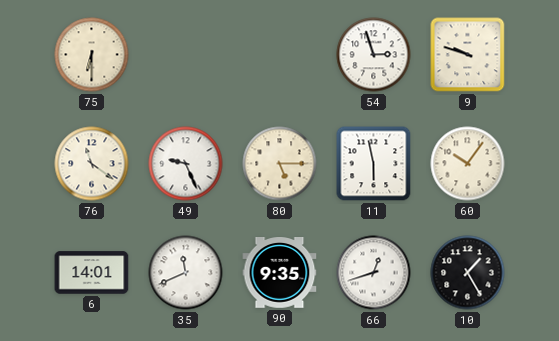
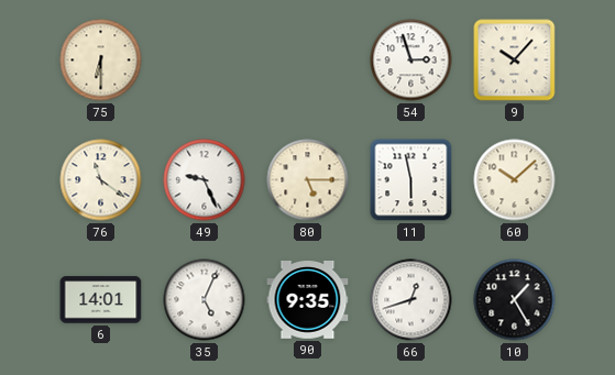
9: 9:48 -> 10:07
60: 10:06 -> 10:08
35: 11:41 -> 5:04
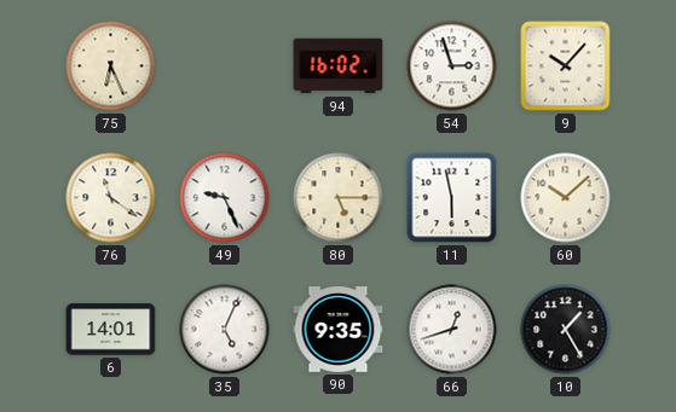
75: 6:30 -> 6:26
94: none -> 16:02
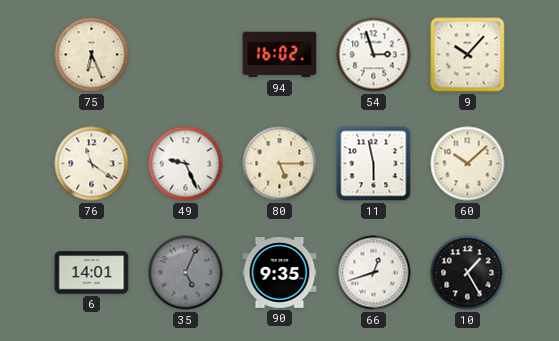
35 dial: white -> grey
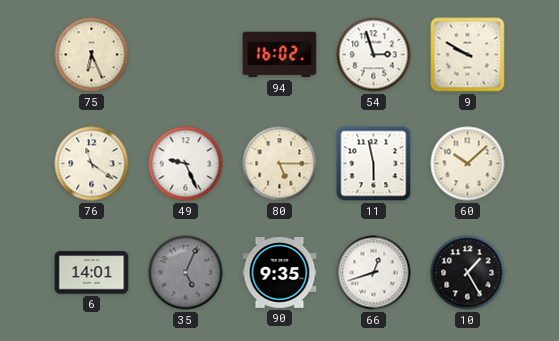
9: 10:07 -> 9:50
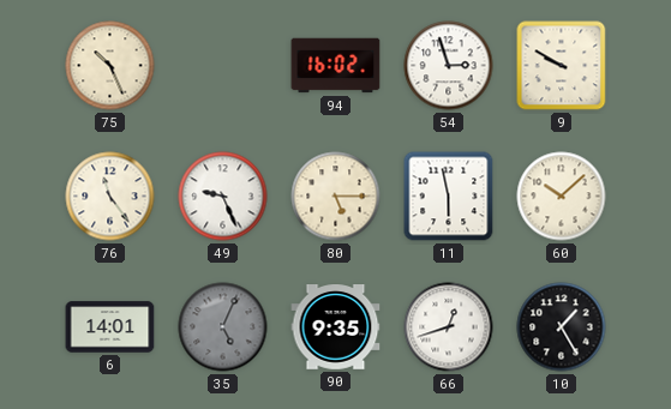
75: 6:26 -> 10:26
76: 11:21 -> 11:24
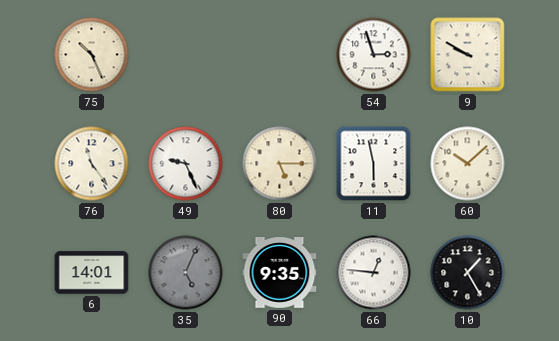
94: 16:02 -> none
66: 12:42 -> 12:46
